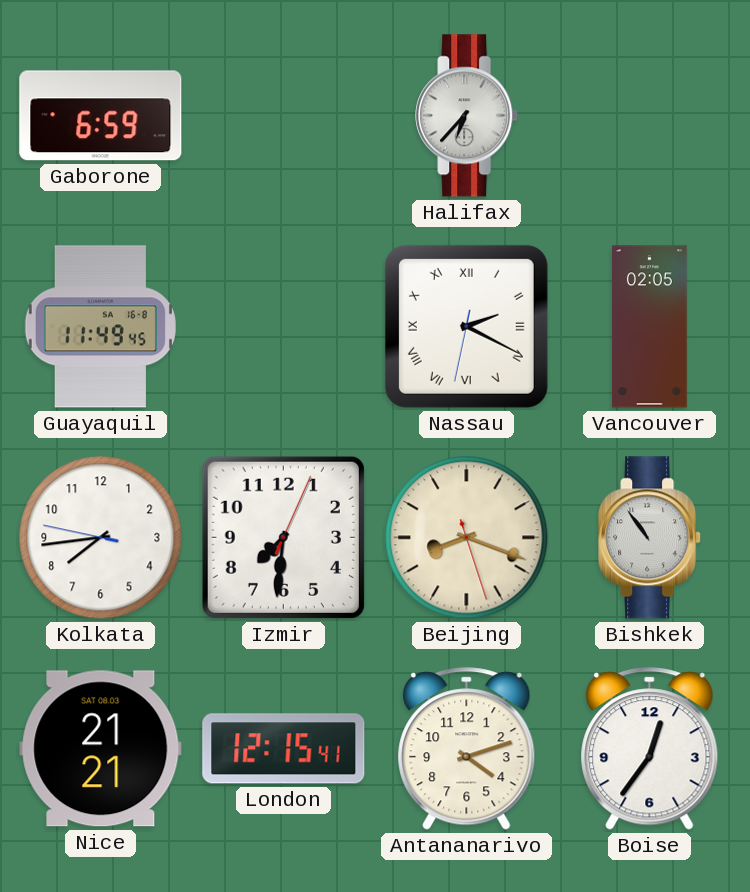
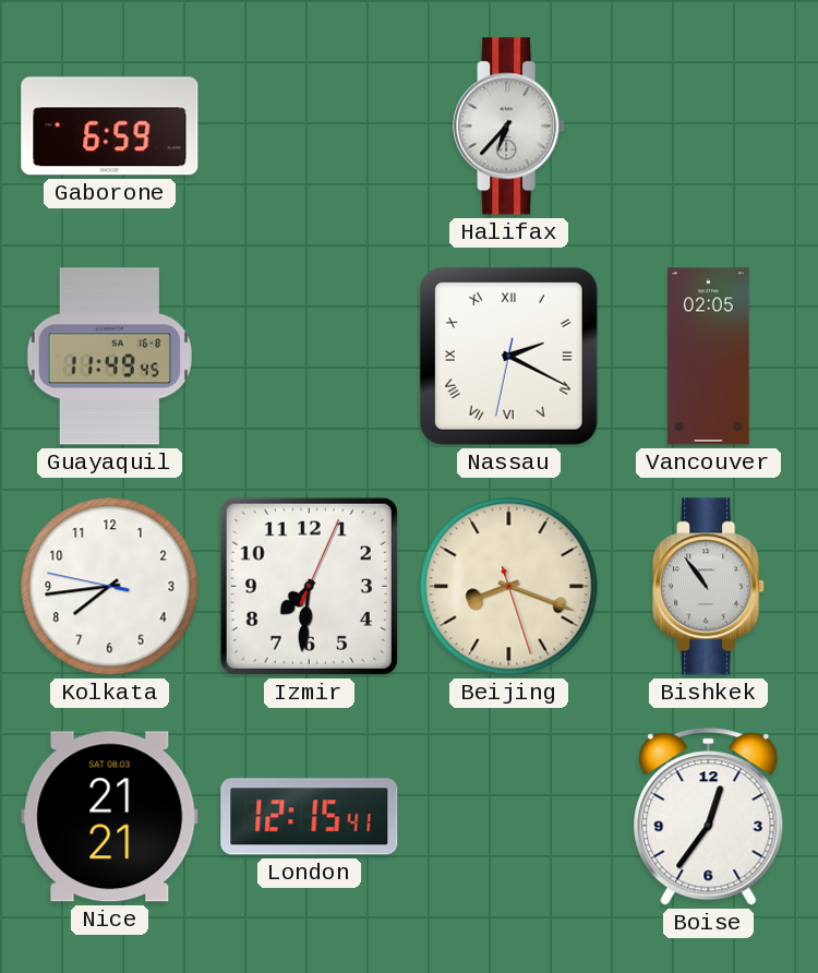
Antananarivo: 4:12 -> none
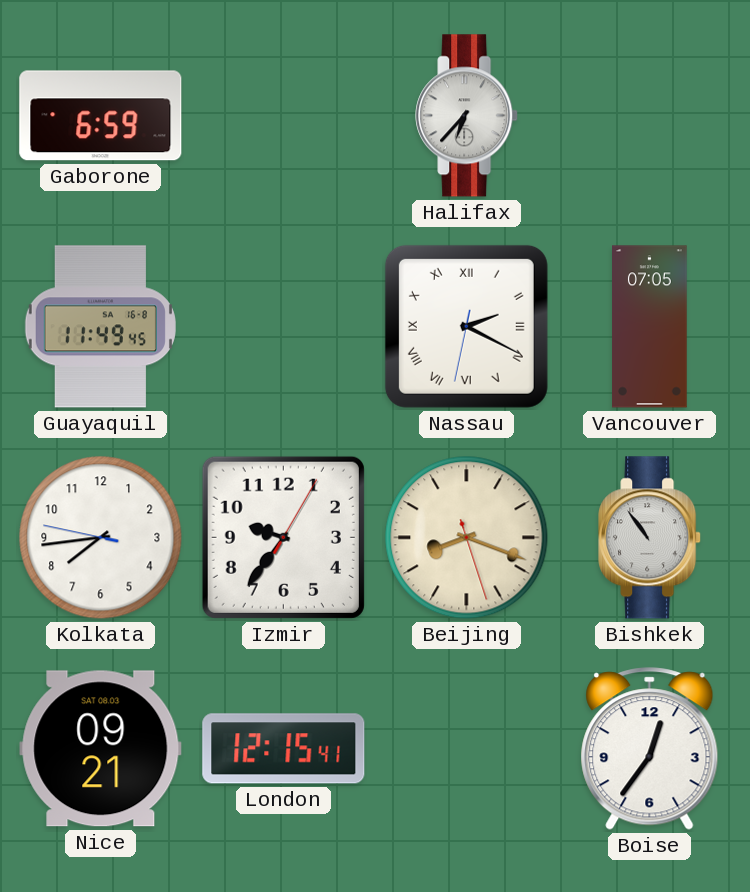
Vancouver: 02:05 -> 07:05
Izmir: 7:31 -> 9:36
Nice: 21:21 -> 09:21
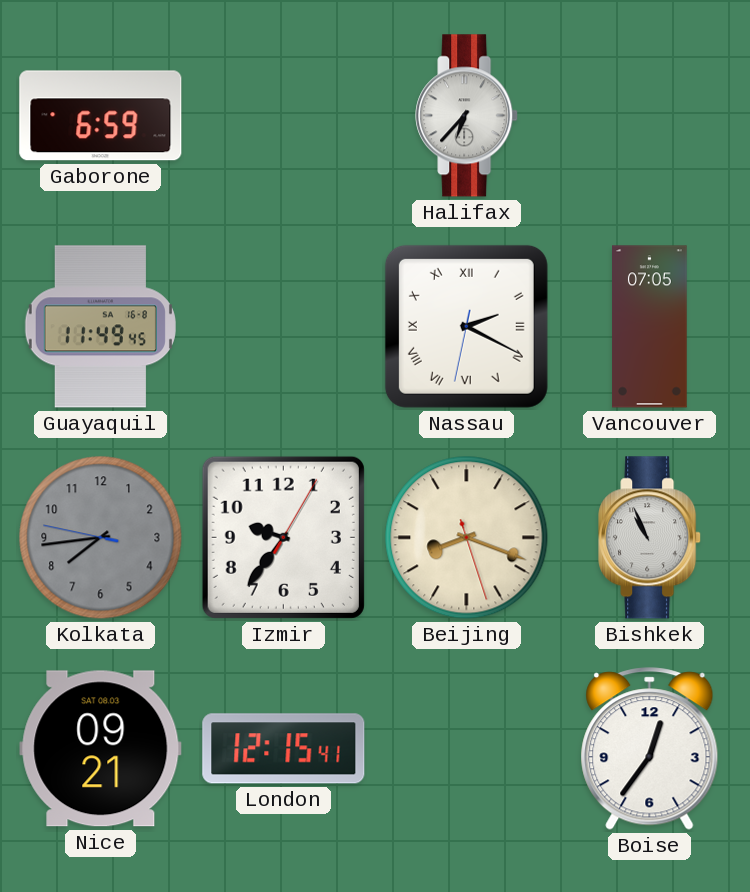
Kolkata dial: white -> grey
Bishkek: 10:54 -> 10:56
